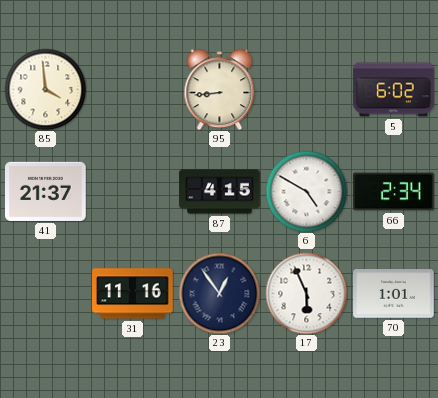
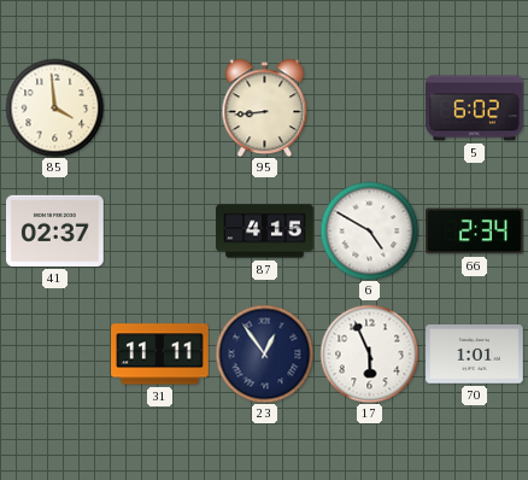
41: 21:37 -> 02:37
31: 11:16 -> 11:11
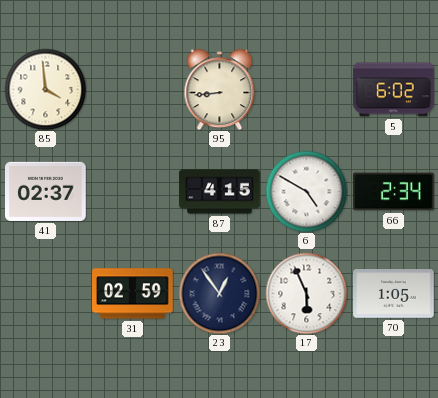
31: 11:11 -> 02:59
70: 1:01 -> 1:05
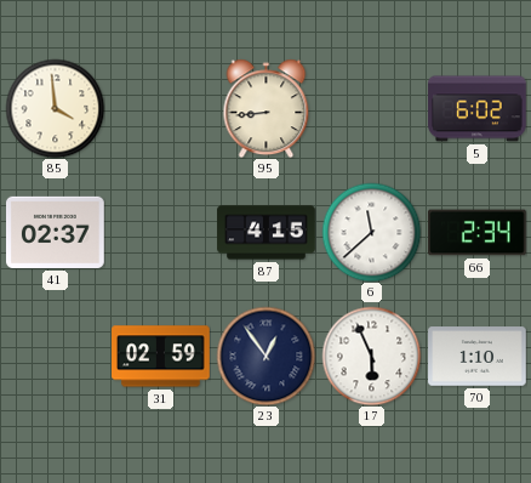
6: 4:50 -> 11:38
70: 1:05 -> 1:10
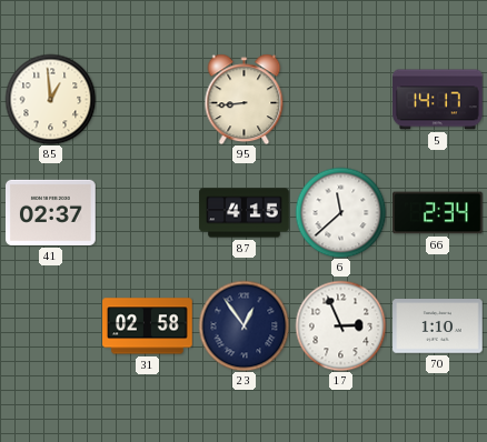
85: 3:59 -> 12:59
5: 6:02 -> 14:17
31: 02:59 -> 02:58
17: 5:56 -> 2:56
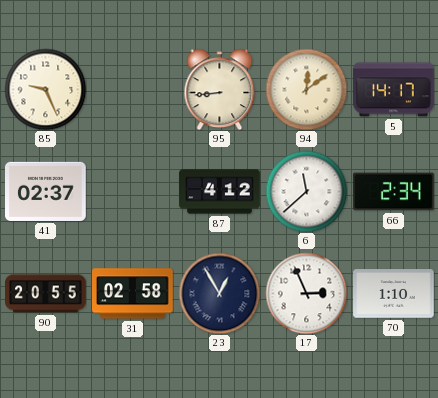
85: 12:59 -> 9:26
94: none -> 12:09
87: 4:15 -> 4:12
90: none -> 20:55
23: 12:54 -> 12:55
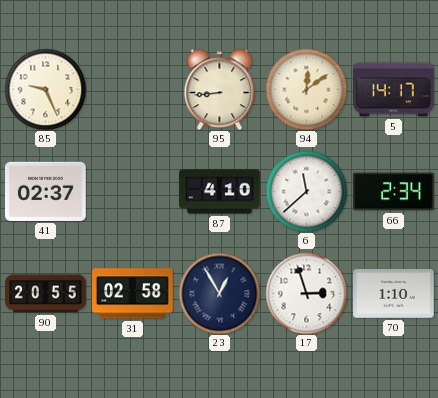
87: 4:12 -> 4:10
17: 2:56 -> 2:57
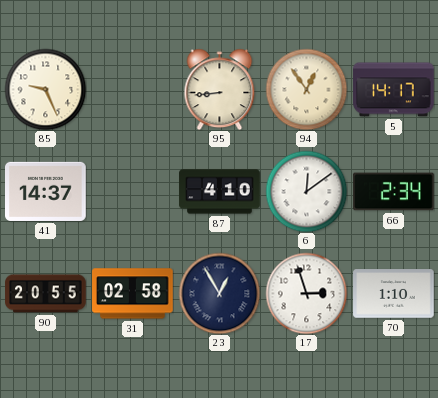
94: 12:09 -> 12:54
41: 02:37 -> 14:37
6: 11:38 -> 12:09
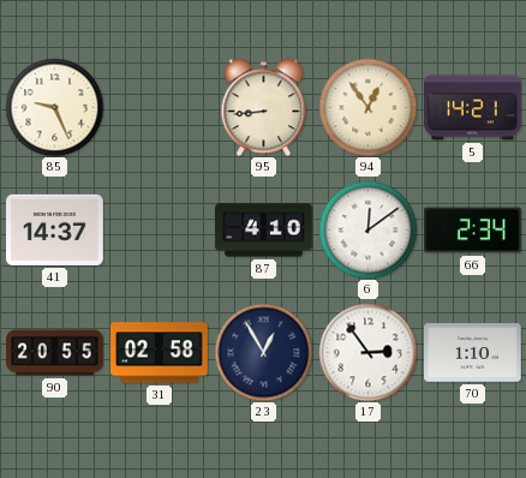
5: 14:17 -> 14:21
17: 2:57 -> 2:54
